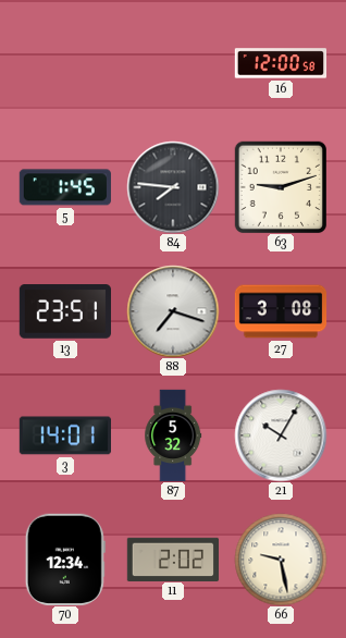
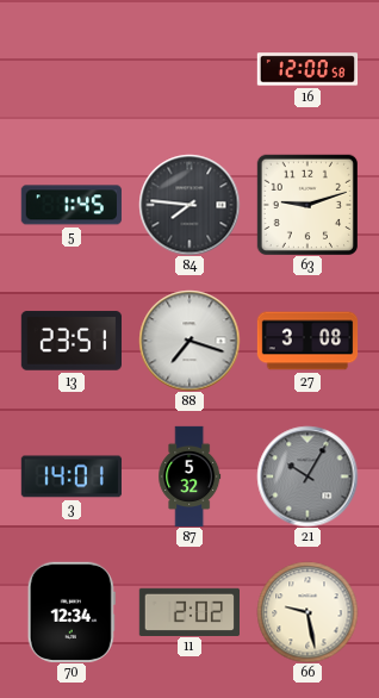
21 dial: white -> grey
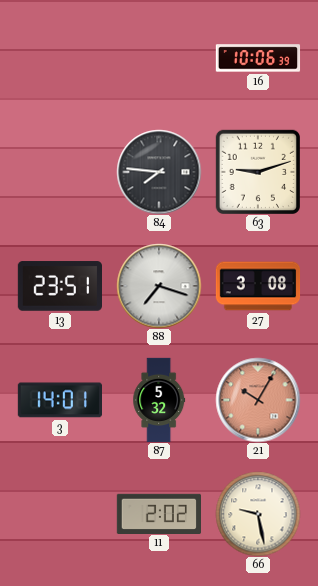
16: 12:00 -> 10:06
5: 1:45 -> none
21 dial: grey -> salmon
70: 12:34 -> none
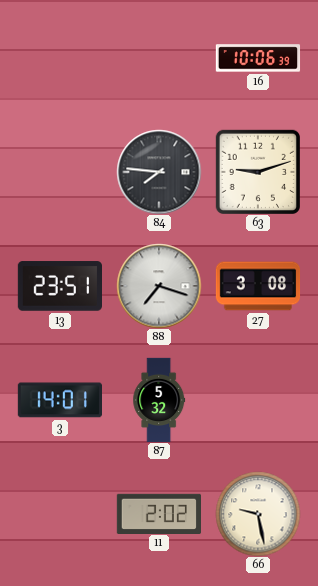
21: 10:05 -> none
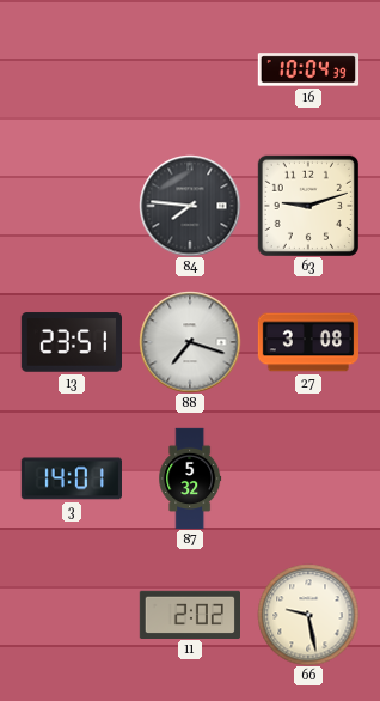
16: 10:06 -> 10:04
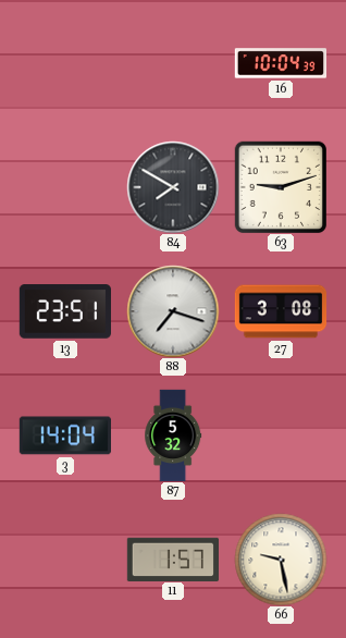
84: 7:46 -> 7:50
3: 14:01 -> 14:04
11: 2:02 -> 1:57
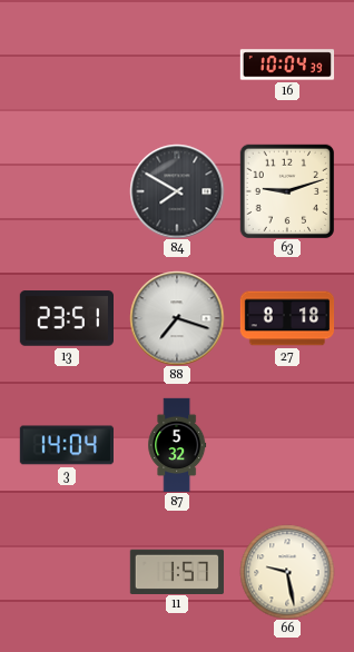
27: 3:08 -> 8:18
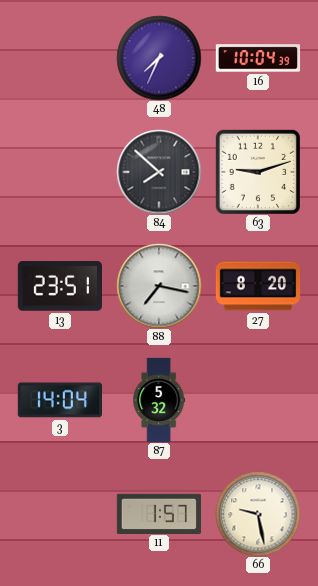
48: none -> 7:34
84: 7:50 -> 7:52
88: 7:18 -> 7:17
27: 8:18 -> 8:20
